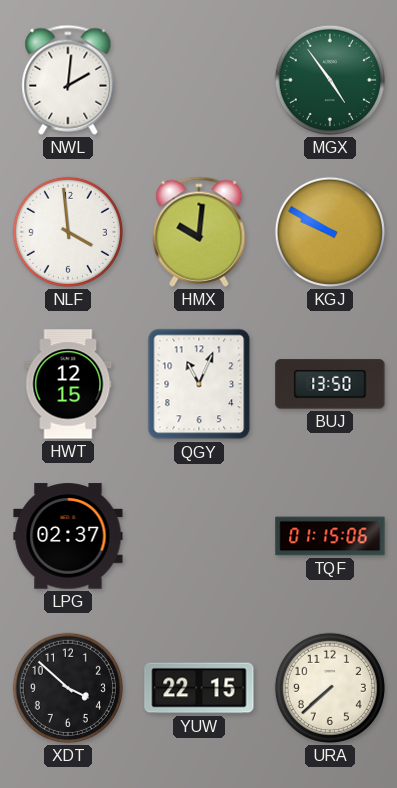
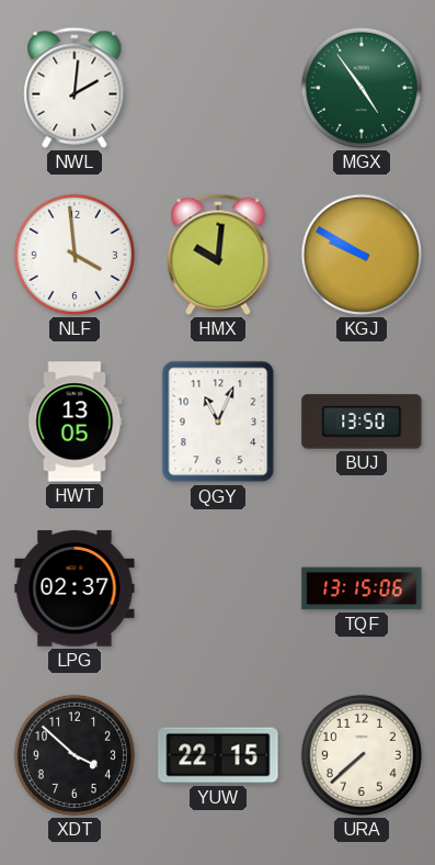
HWT: 12:15 -> 13:05
TQF: 01:15 -> 13:15
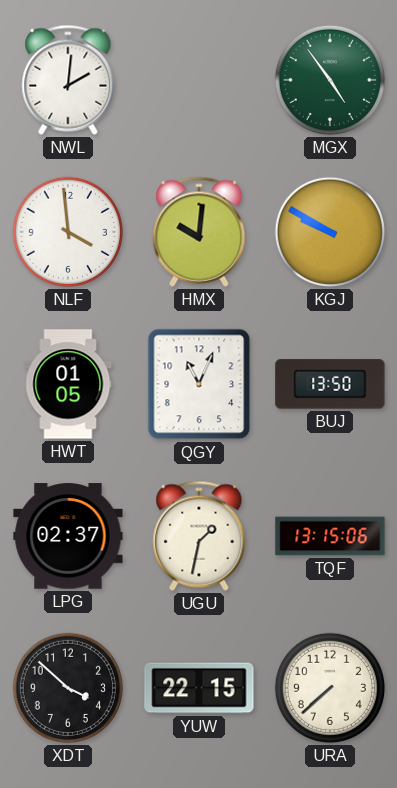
HWT: 13:05 -> 01:05
UGU: none -> 1:32
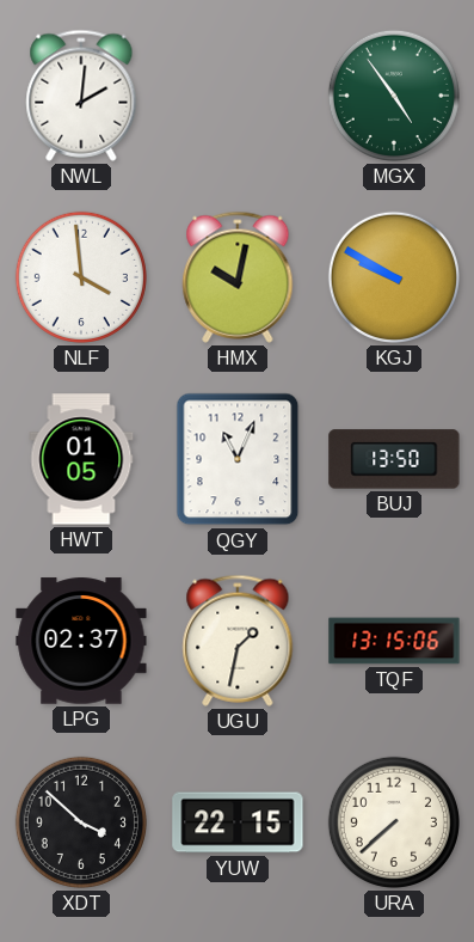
HMX: 10:01 -> 10:02
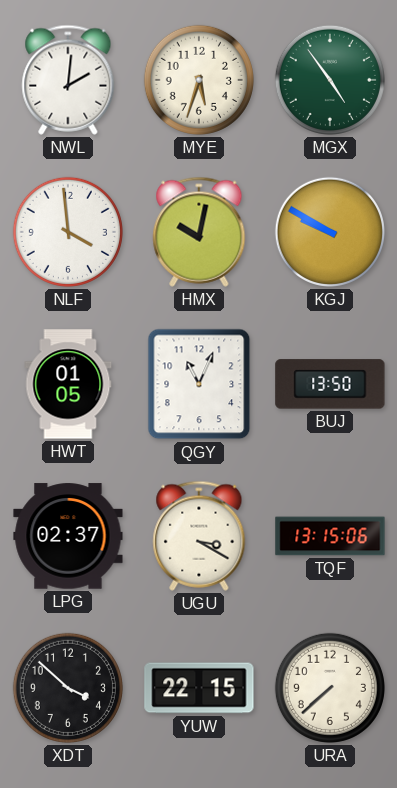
MYE: none -> 5:33
UGU: 1:32 -> 3:20
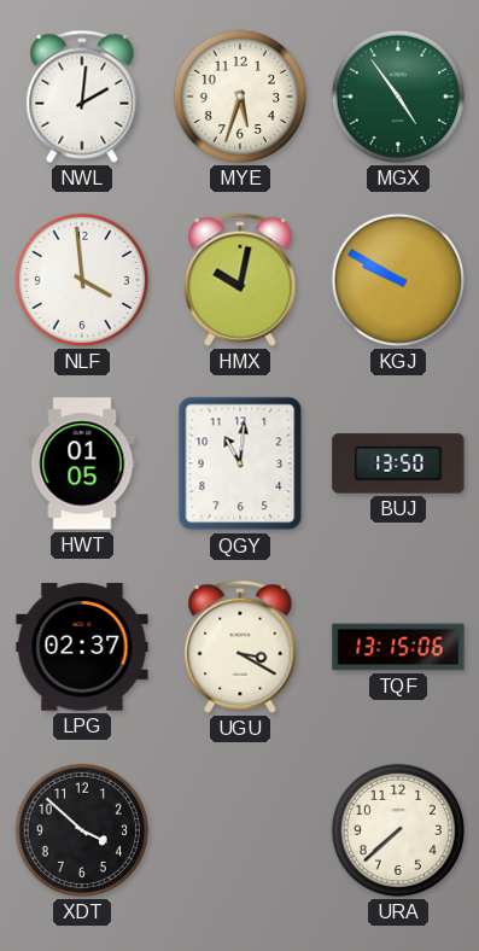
QGY: 11:04 -> 11:01
YUW: 22:15 -> none
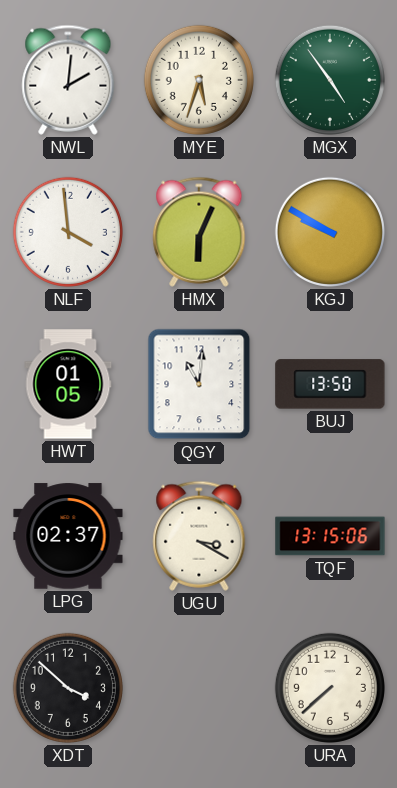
HMX: 10:02 -> 6:04
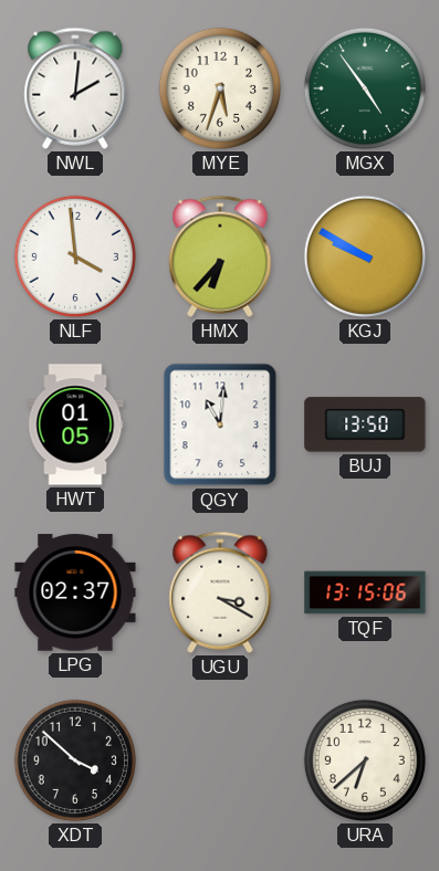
HMX: 6:04 -> 6:37
URA: 7:38 -> 6:38
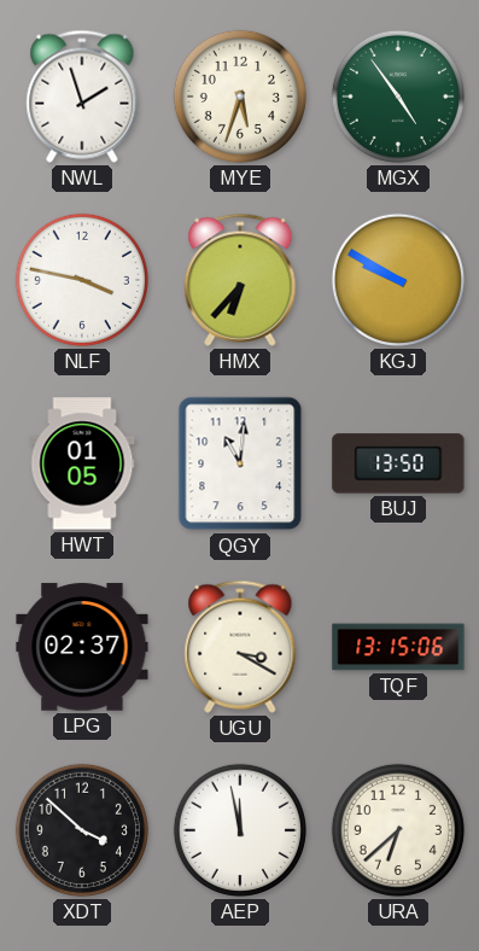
NWL: 2:01 -> 1:57
NLF: 3:59 -> 3:47
AEP: none -> 11:58
